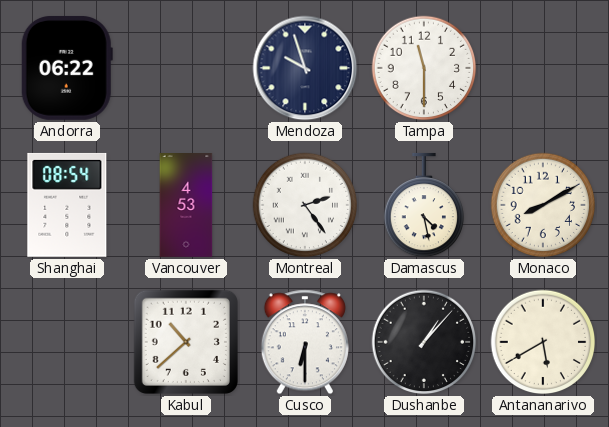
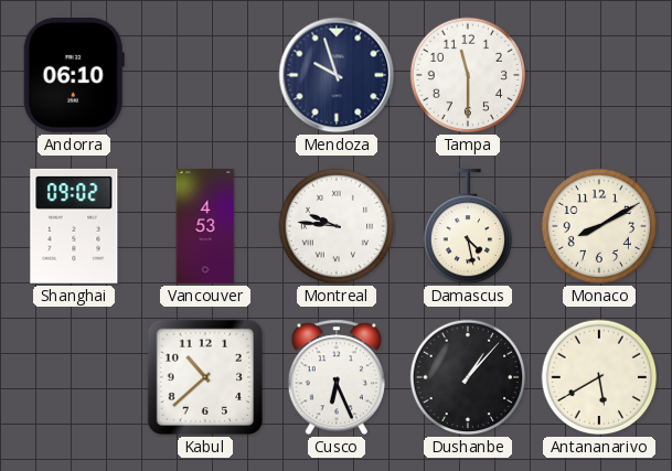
Andorra: 06:22 -> 06:10
Shanghai: 08:54 -> 09:02
Montreal: 2:24 -> 9:46
Cusco: 6:30 -> 6:26
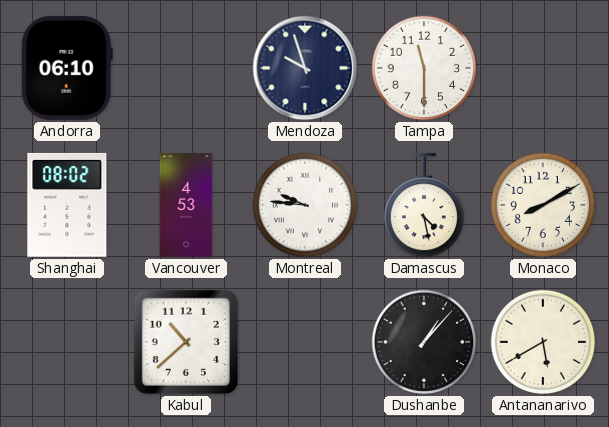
Shanghai: 09:02 -> 08:02
Cusco: 6:26 -> none
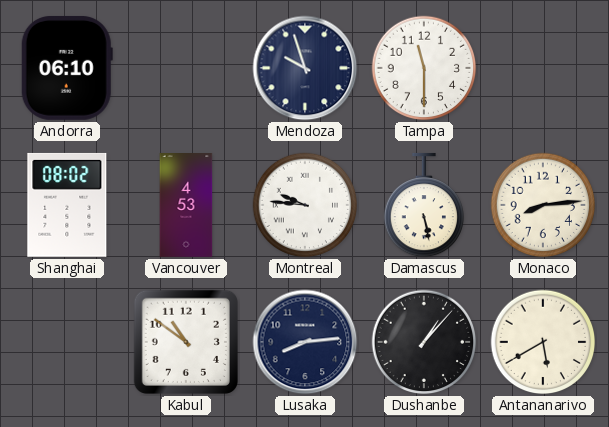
Damascus: 4:28 -> 5:28
Monaco: 8:10 -> 8:14
Kabul: 10:38 -> 10:51
Lusaka: none -> 8:14
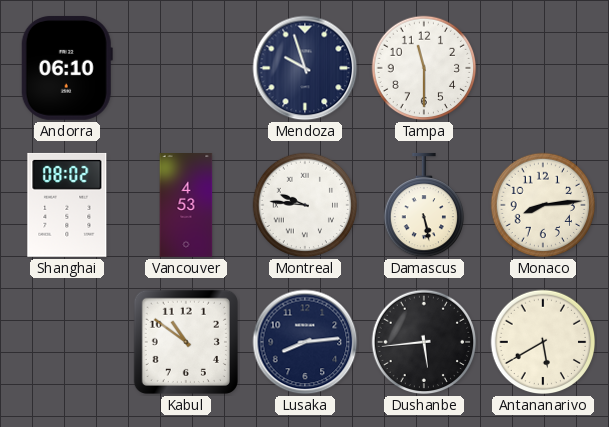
Dushanbe: 1:07 -> 5:44
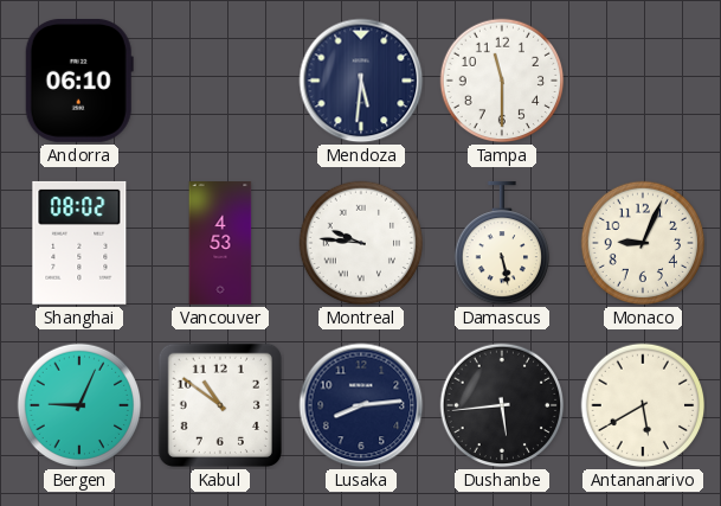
Mendoza: 9:57 -> 5:31
Monaco: 8:14 -> 9:04
Bergen: none -> 9:04
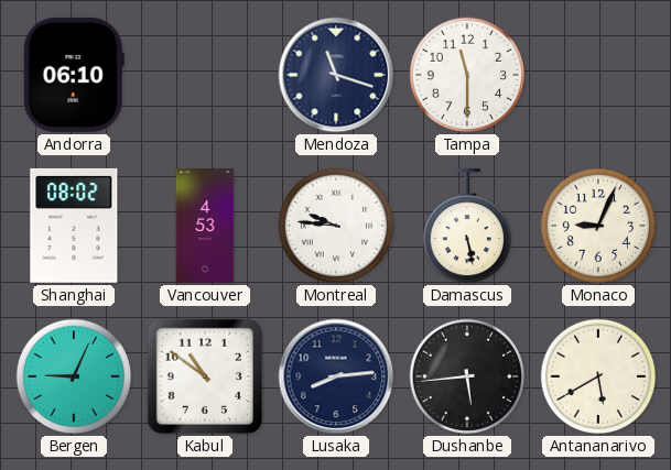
Mendoza: 5:31 -> 11:18
